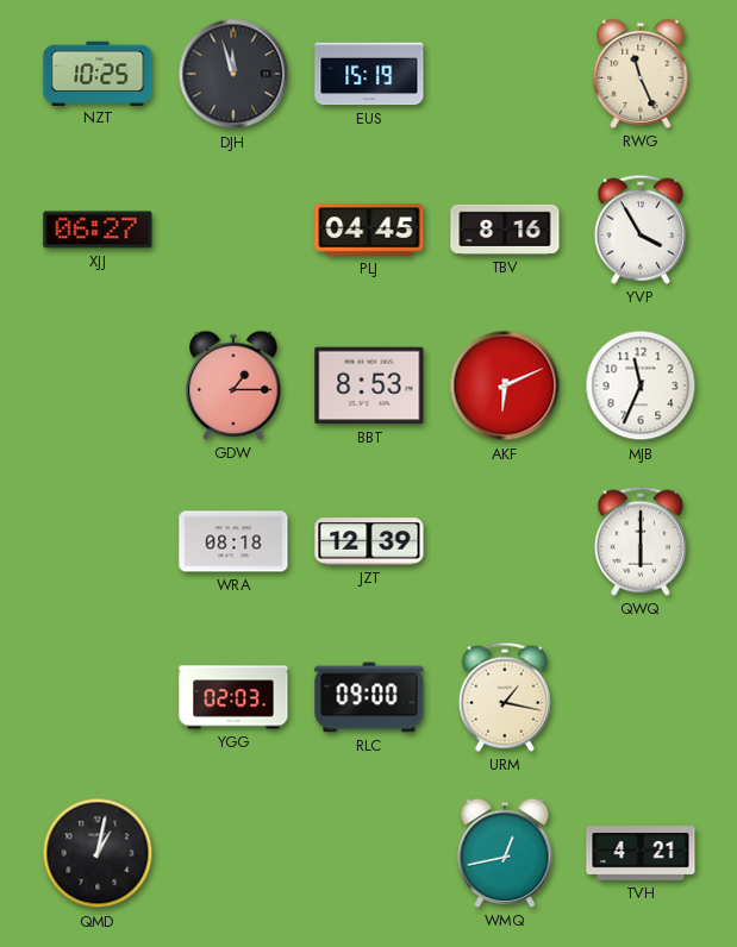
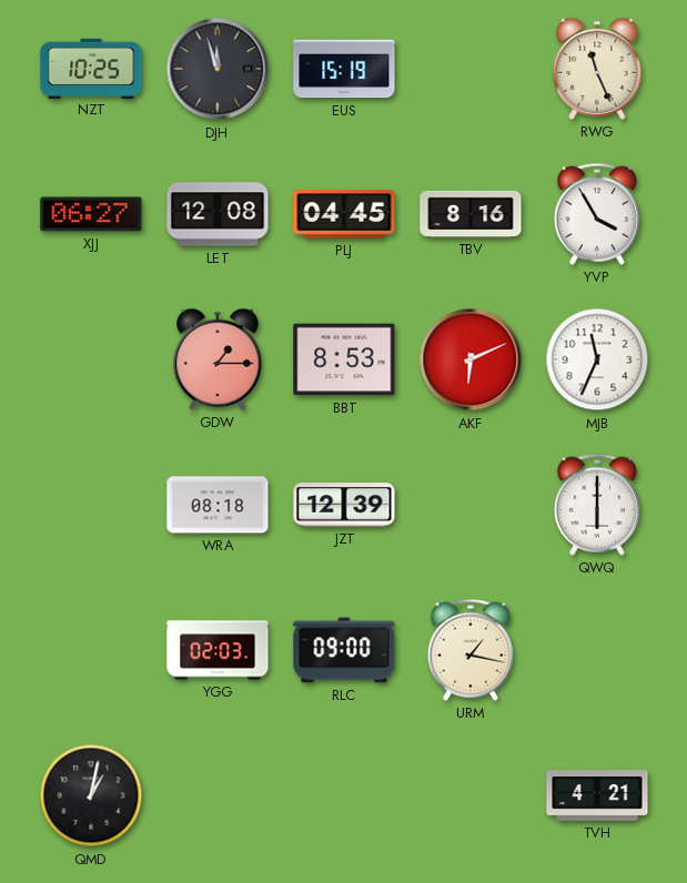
LET: none -> 12:08
WMQ: 12:43 -> none
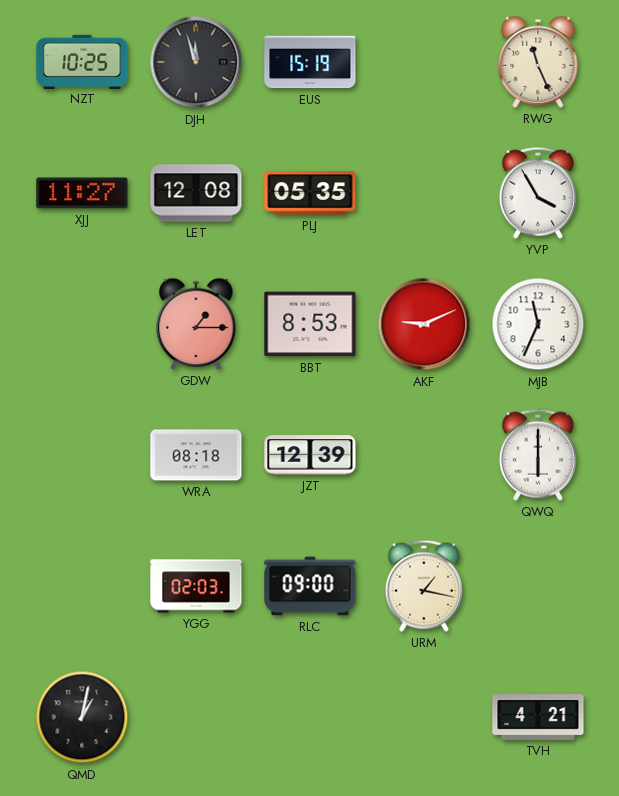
XJJ: 06:27 -> 11:27
PLJ: 04:45 -> 05:35
TBV: 8:16 -> none
AKF: 6:11 -> 9:11
